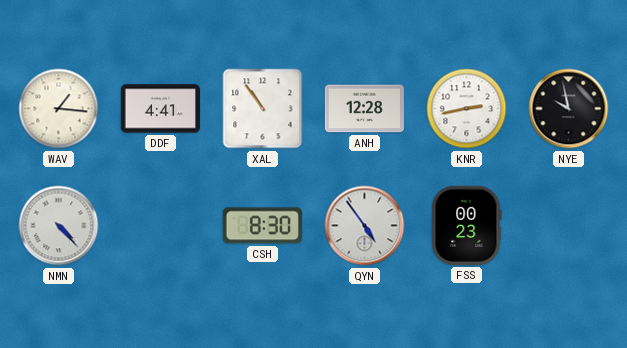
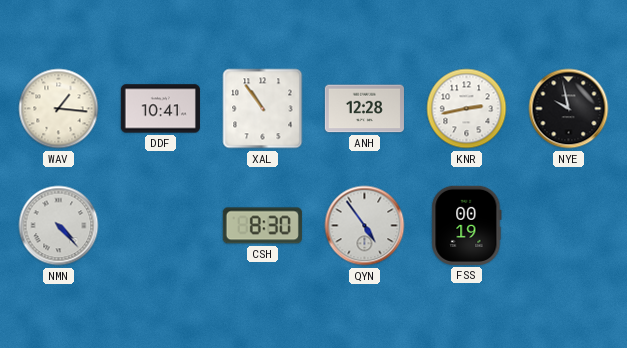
DDF: 4:41 -> 10:41
FSS: 00:23 -> 00:19
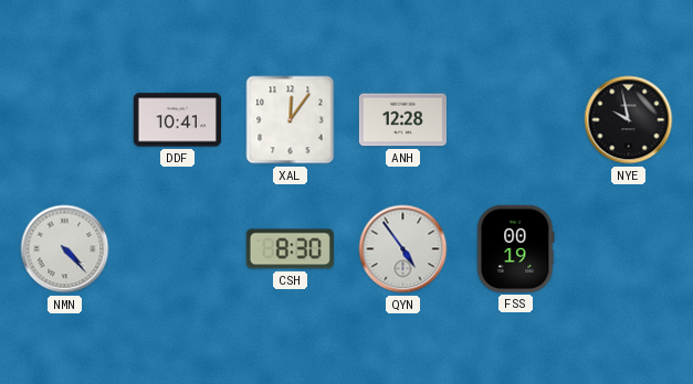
WAV: 1:16 -> none
XAL: 10:54 -> 12:06
KNR: 2:43 -> none
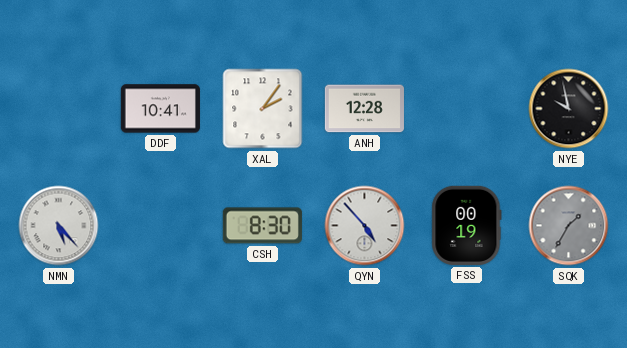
XAL: 12:06 -> 2:06
NMN: 4:23 -> 5:23
QYN: 4:54 -> 4:53
SQK: none -> 1:35
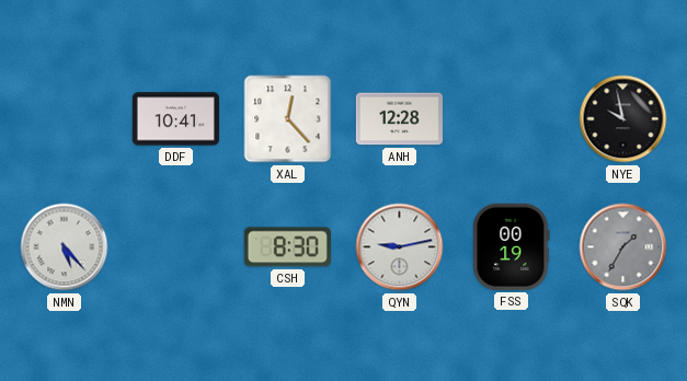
XAL: 2:06 -> 12:23
QYN: 4:53 -> 9:13
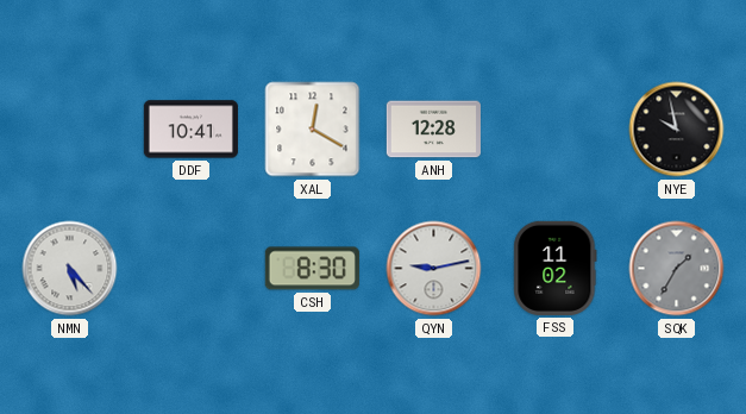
XAL: 12:23 -> 12:20
FSS: 00:19 -> 11:02
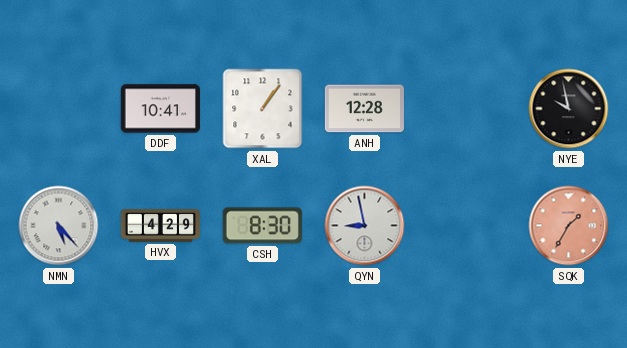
XAL: 12:20 -> 1:06
HVX: none -> 4:29
QYN: 9:13 -> 8:58
FSS: 11:02 -> none
SQK dial: grey -> salmon
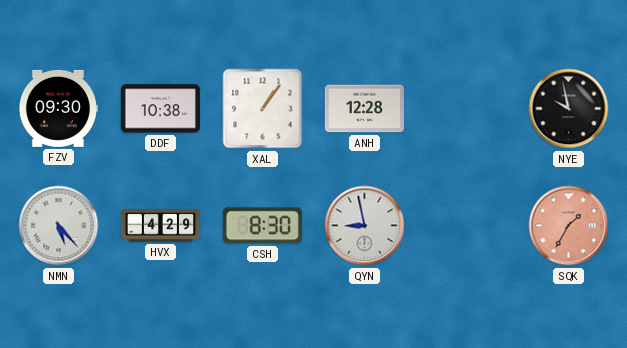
FZV: none -> 09:30
DDF: 10:41 -> 10:38
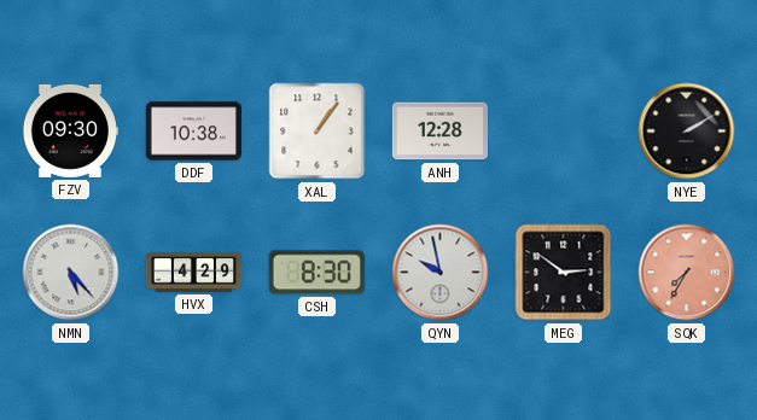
NYE: 9:58 -> 2:10
QYN: 8:58 -> 9:58
MEG: none -> 2:51
SQK: 1:35 -> 7:35
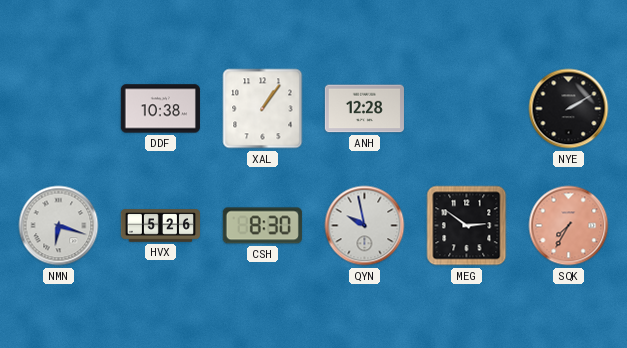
FZV: 09:30 -> none
NMN: 5:23 -> 6:18
HVX: 4:29 -> 5:26
